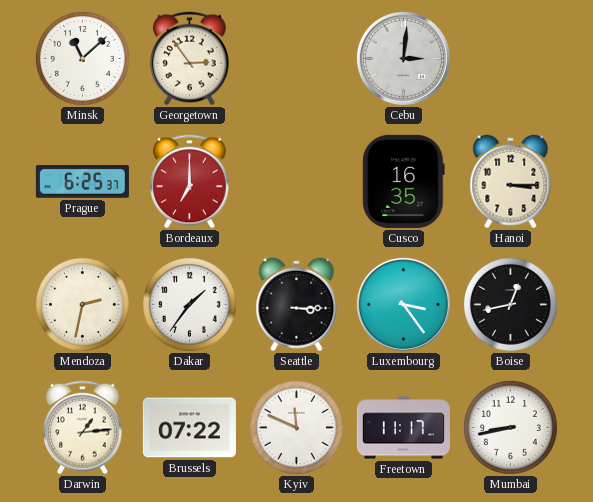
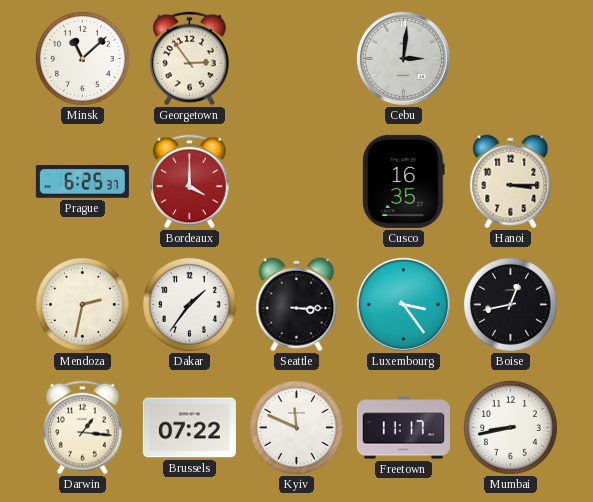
Bordeaux: 7:00 -> 4:00
Darwin: 1:14 -> 1:16
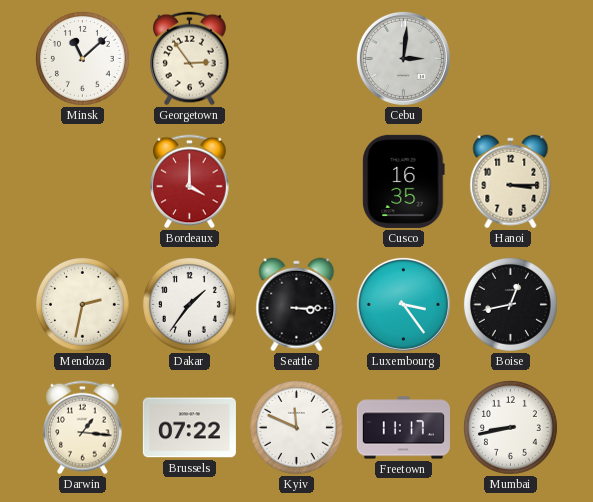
Prague: 6:25 -> none
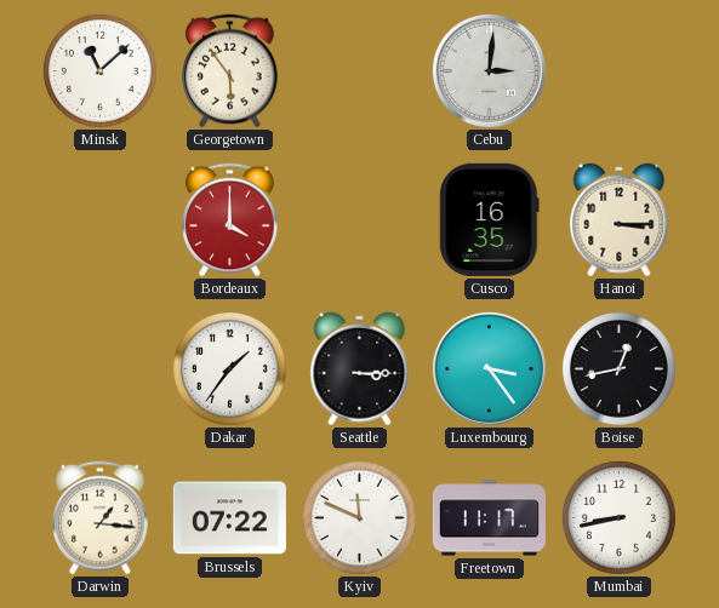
Georgetown: 2:54 -> 5:54
Mendoza: 2:32 -> none
